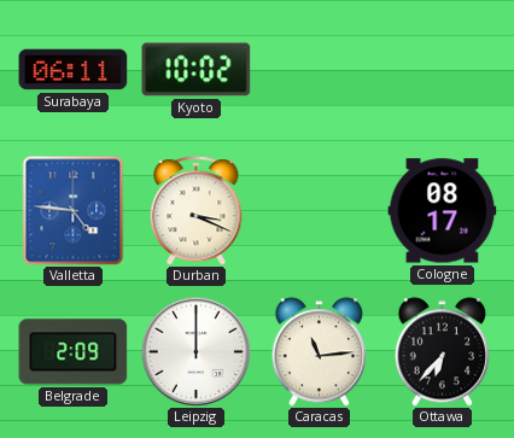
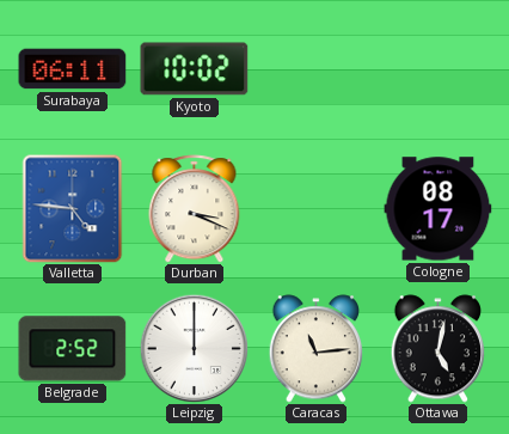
Belgrade: 2:09 -> 2:52
Ottawa: 6:37 -> 5:02
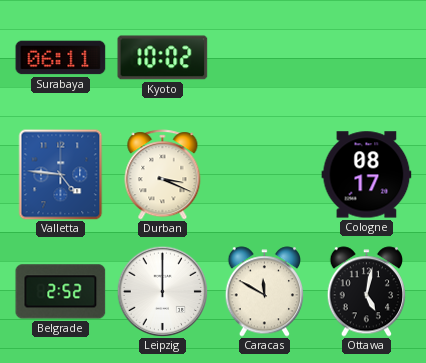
Caracas: 11:14 -> 11:50
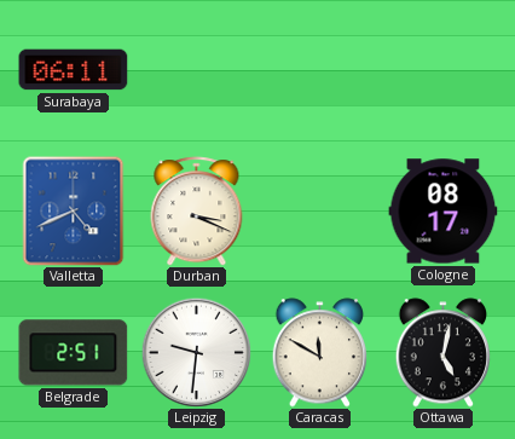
Kyoto: 10:02 -> none
Valletta: 4:46 -> 4:41
Belgrade: 2:52 -> 2:51
Leipzig: 12:00 -> 9:31
